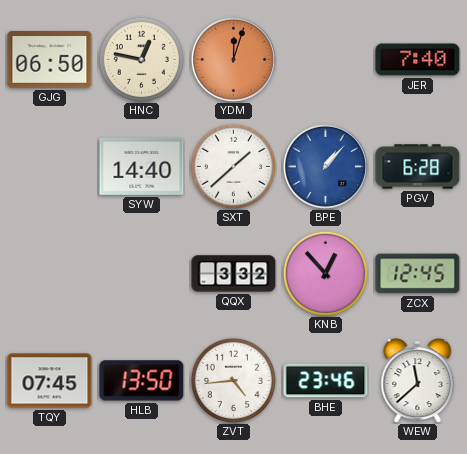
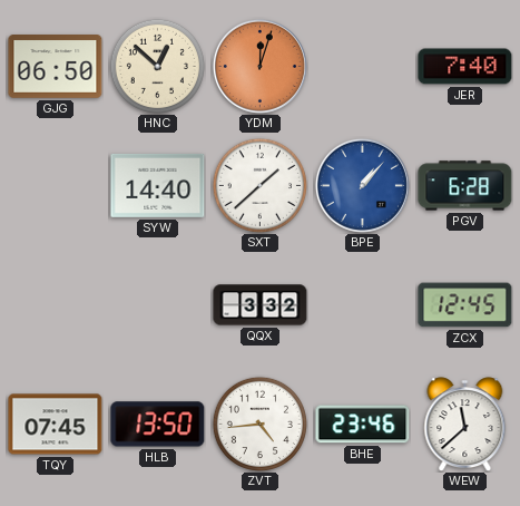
HNC: 12:47 -> 12:52
KNB: 12:53 -> none
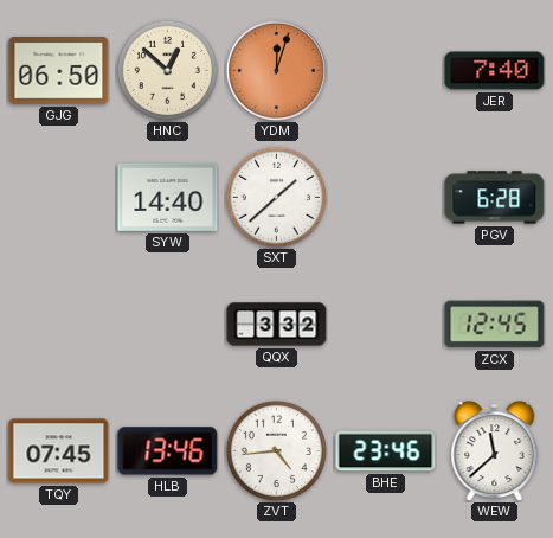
BPE: 1:07 -> none
HLB: 13:50 -> 13:46
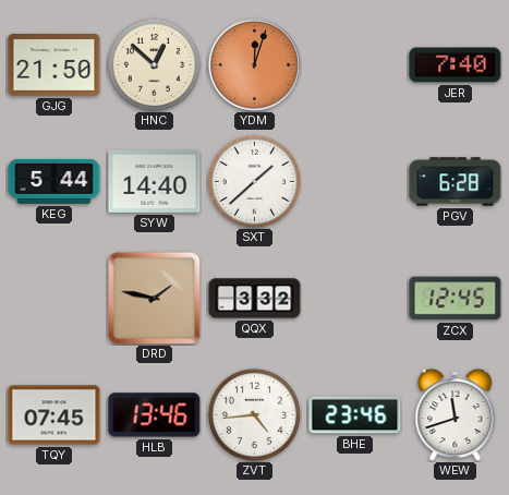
GJG: 06:50 -> 21:50
KEG: none -> 5:44
DRD: none -> 1:47
WEW: 11:38 -> 11:42
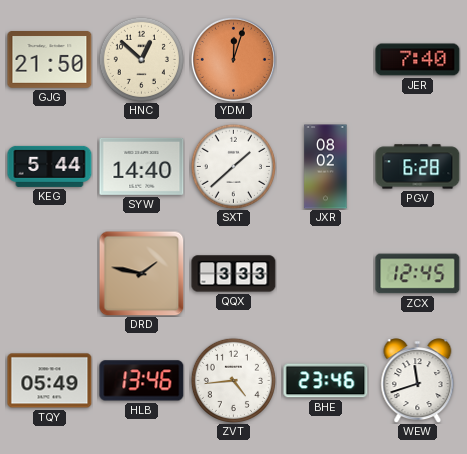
JXR: none -> 08:02
QQX: 3:32 -> 3:33
TQY: 07:45 -> 05:49
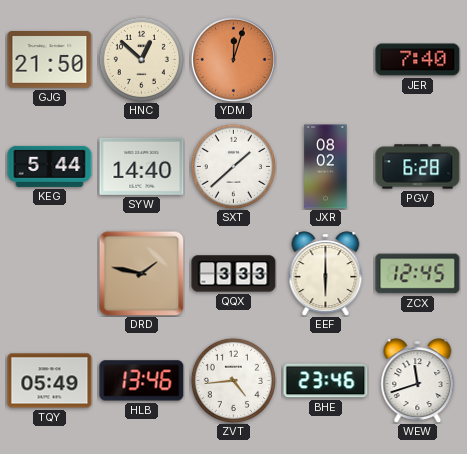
EEF: none -> 6:00
